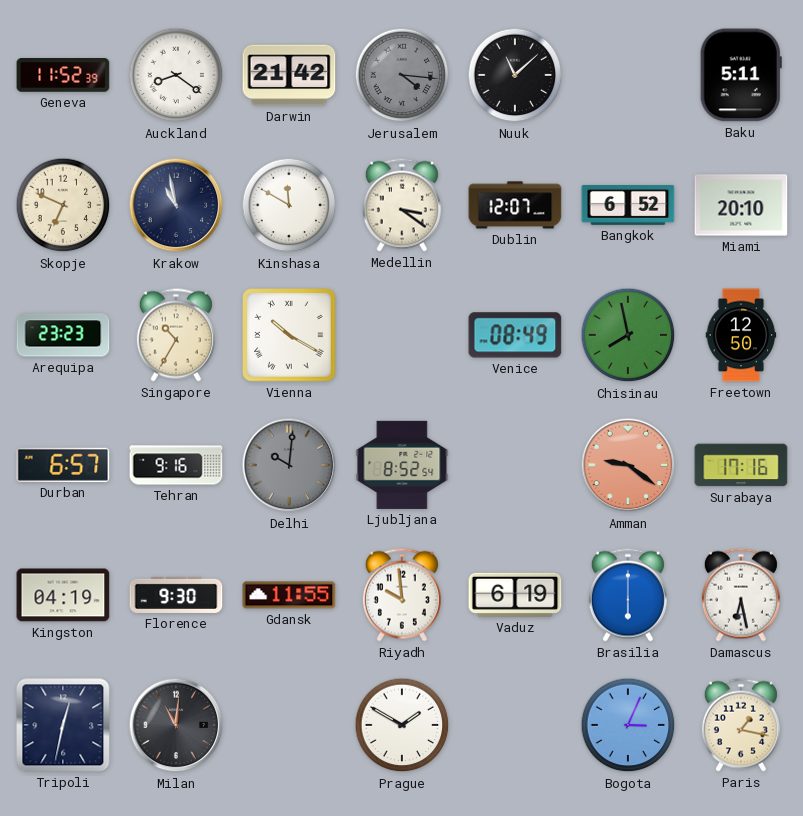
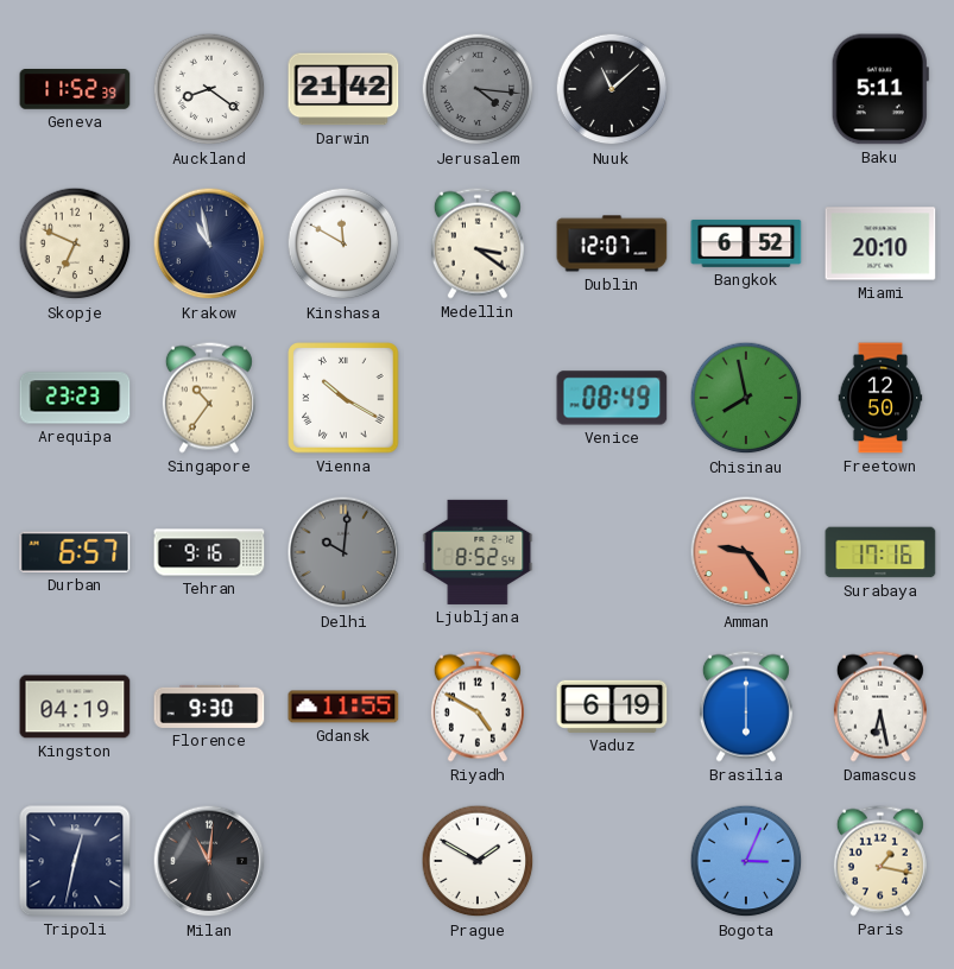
Singapore: 10:35 -> 10:36
Amman: 9:21 -> 9:24
Riyadh: 9:59 -> 4:50
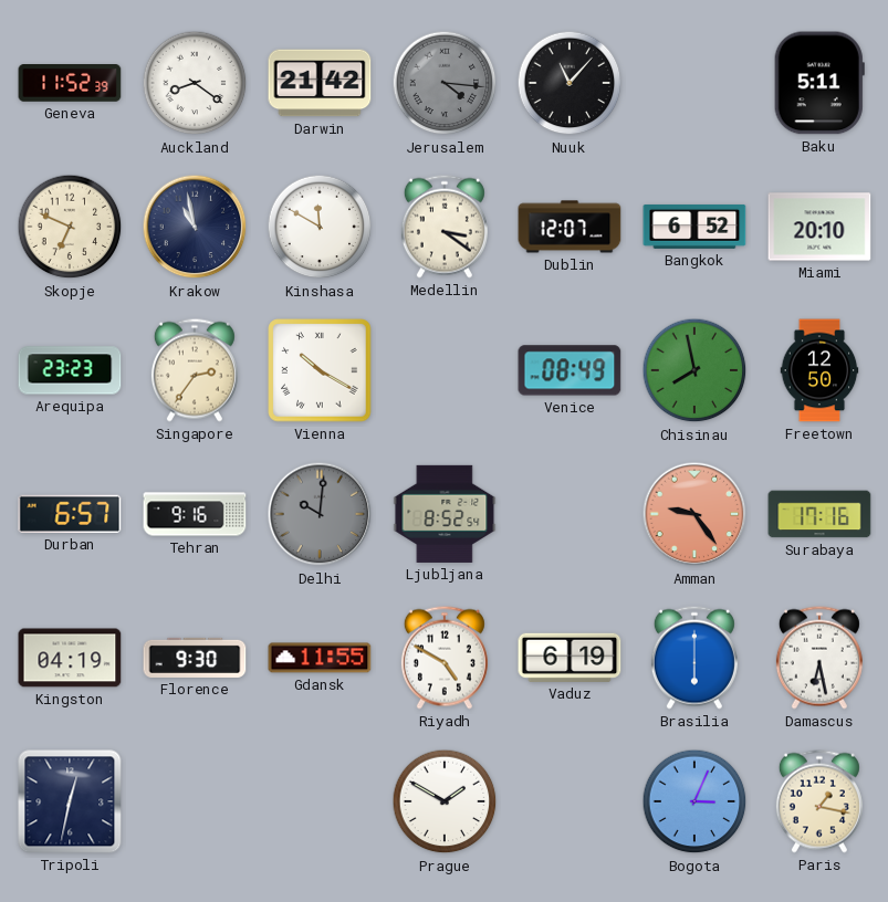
Nuuk: 11:08 -> 11:07
Singapore: 10:36 -> 2:36
Milan: 11:01 -> none
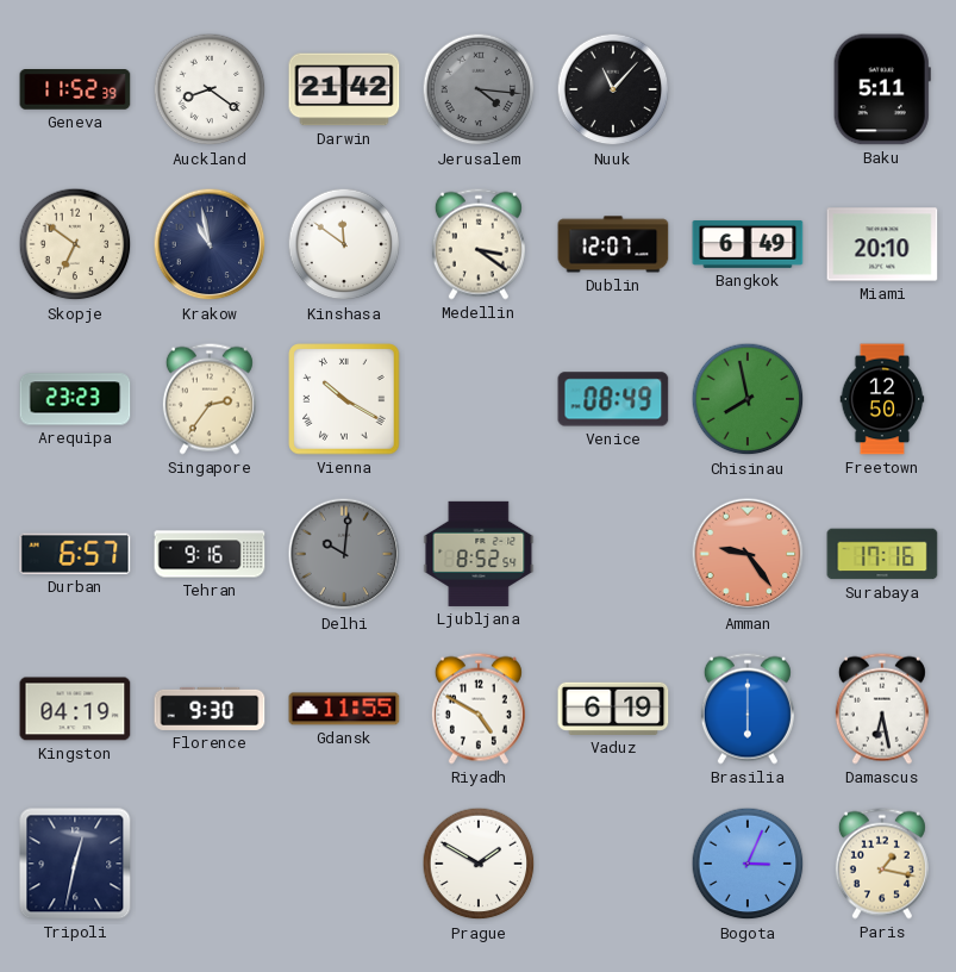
Skopje: 6:49 -> 6:51
Kinshasa: 11:50 -> 11:51
Bangkok: 6:52 -> 6:49
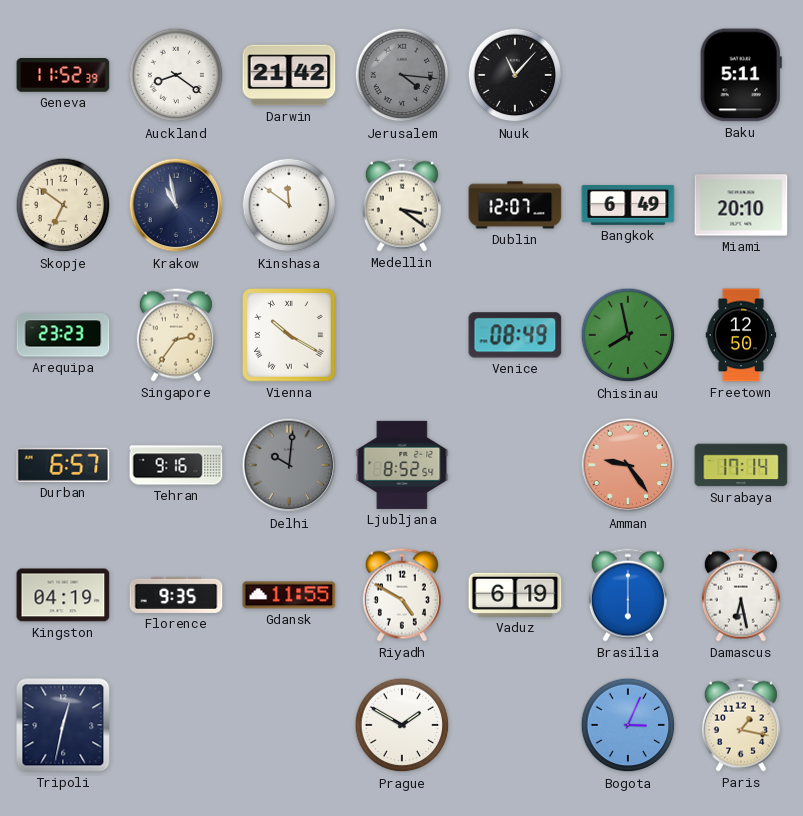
Surabaya: 17:16 -> 17:14
Florence: 9:30 -> 9:35
